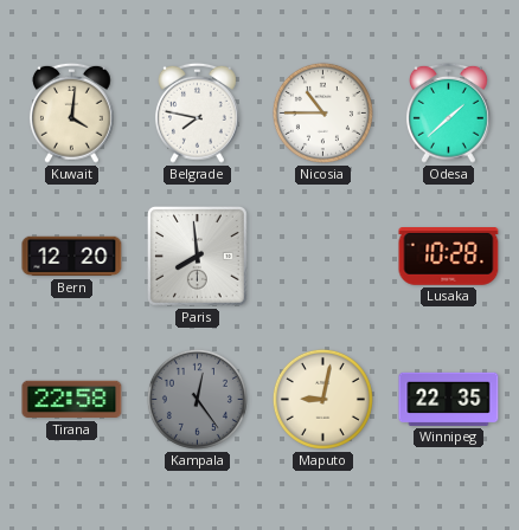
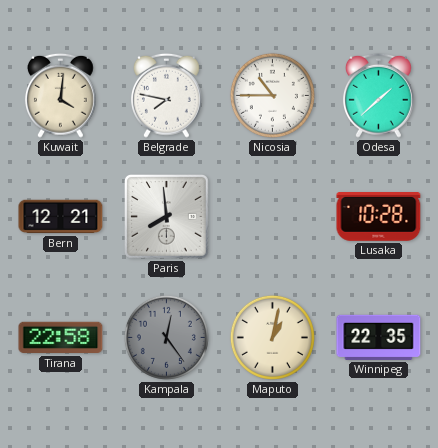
Bern: 12:20 -> 12:21
Maputo: 9:02 -> 1:02
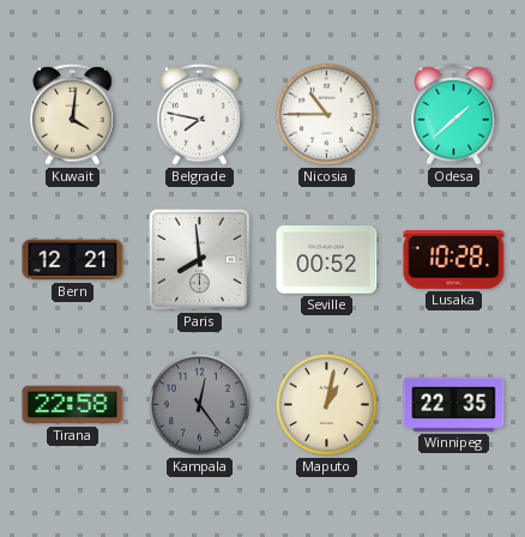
Seville: none -> 00:52
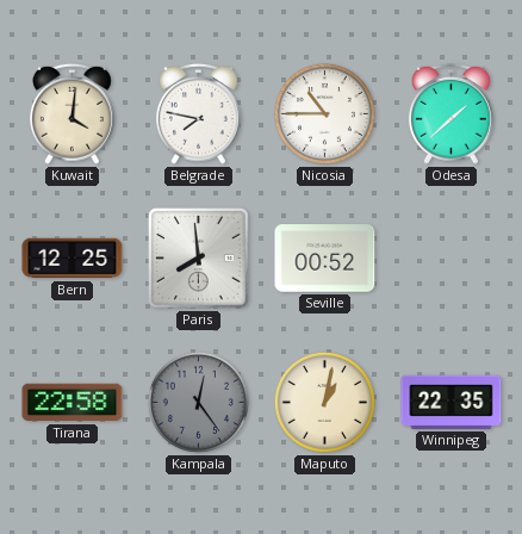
Bern: 12:21 -> 12:25
Lusaka: 10:28 -> none
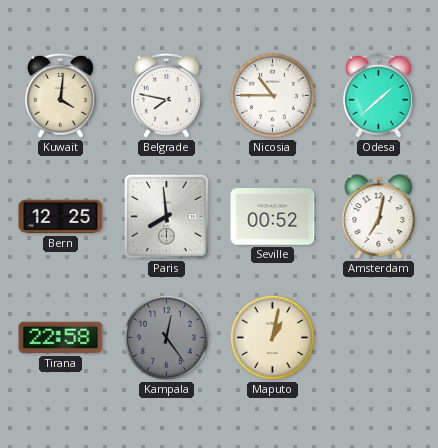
Amsterdam: none -> 7:02
Winnipeg: 22:35 -> none
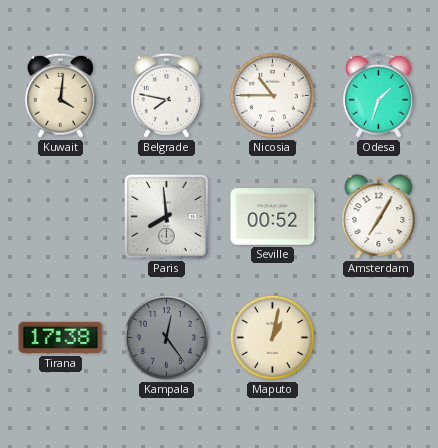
Odesa: 1:38 -> 1:33
Bern: 12:25 -> none
Amsterdam: 7:02 -> 7:05
Tirana: 22:58 -> 17:38
